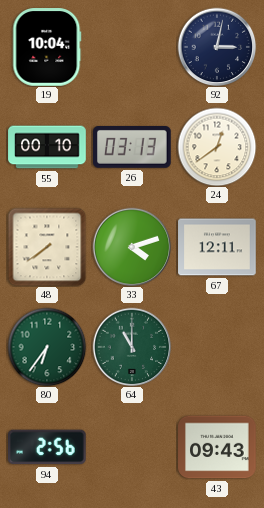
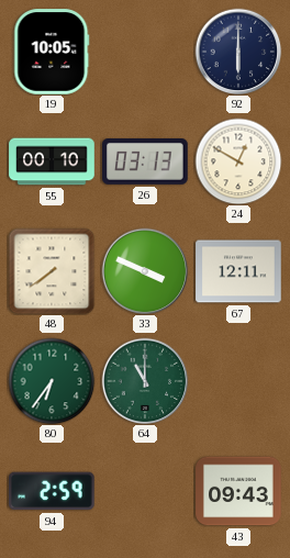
19: 10:04 -> 10:05
92: 3:02 -> 6:00
24: 12:39 -> 12:50
33: 4:12 -> 3:49
94: 2:56 -> 2:59
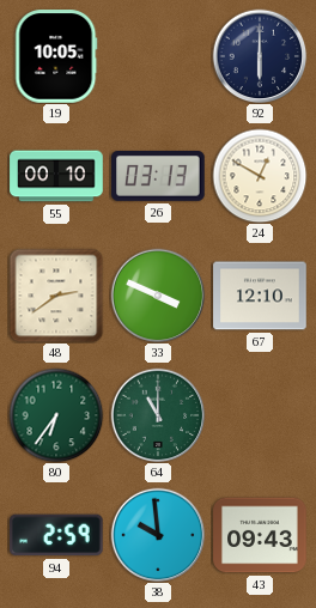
48: 7:39 -> 2:39
67: 12:11 -> 12:10
38: none -> 9:59
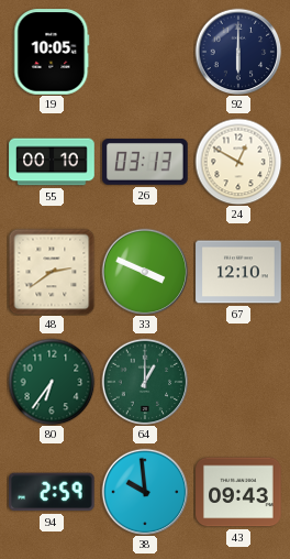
64: 11:00 -> 1:00
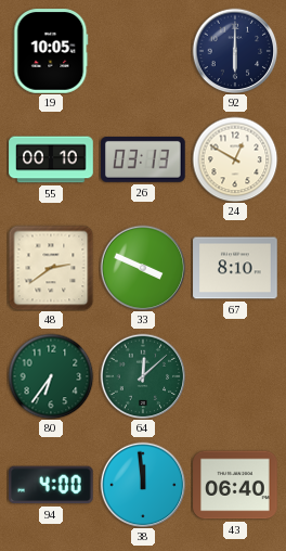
67: 12:10 -> 8:10
64: 1:00 -> 12:08
94: 2:59 -> 4:00
38: 9:59 -> 11:59
43: 09:43 -> 06:40
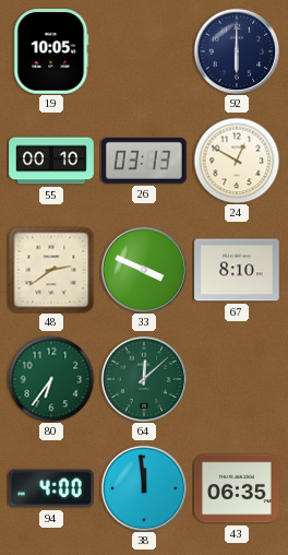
43: 06:40 -> 06:35
